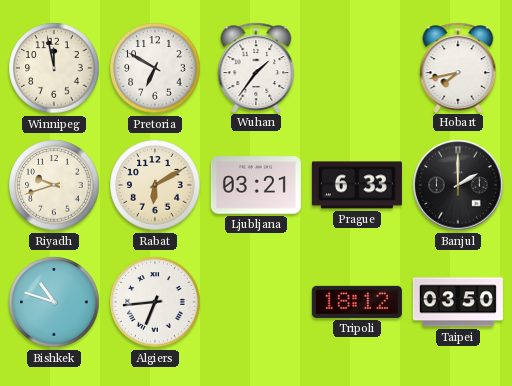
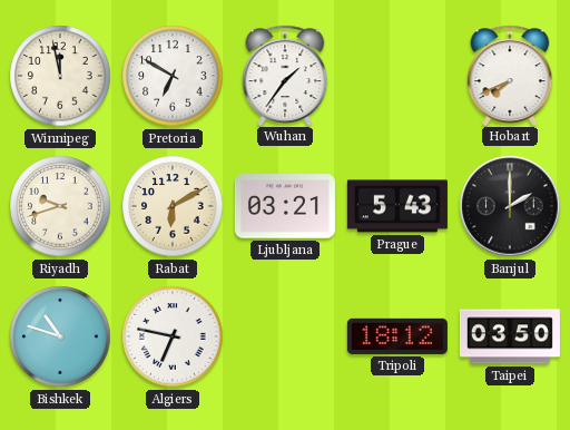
Hobart: 7:43 -> 7:41
Prague: 6:33 -> 5:43
Algiers: 6:44 -> 6:47
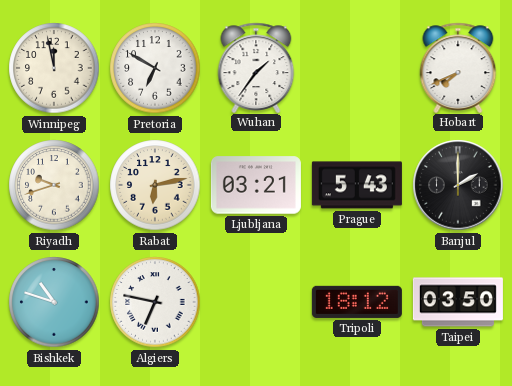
Rabat: 6:10 -> 6:13
